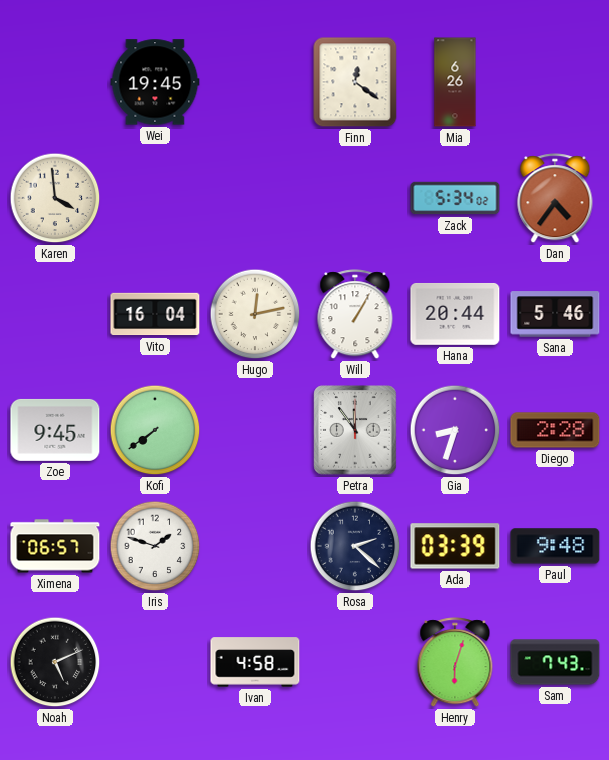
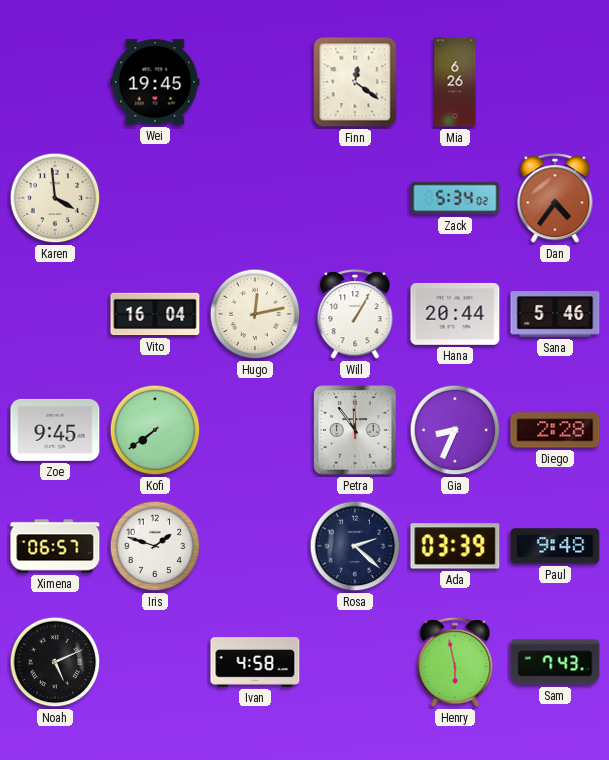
Gia: 8:33 -> 8:34
Henry: 6:03 -> 5:58
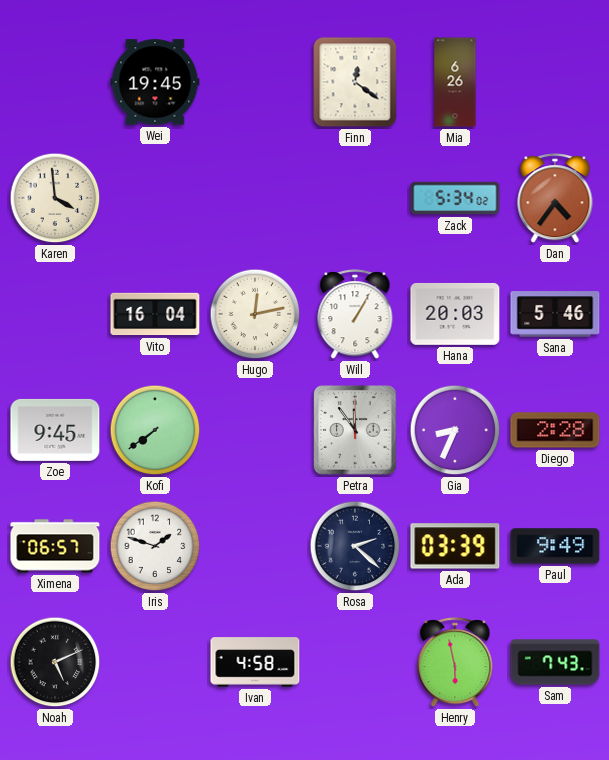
Hana: 20:44 -> 20:03
Paul: 9:48 -> 9:49
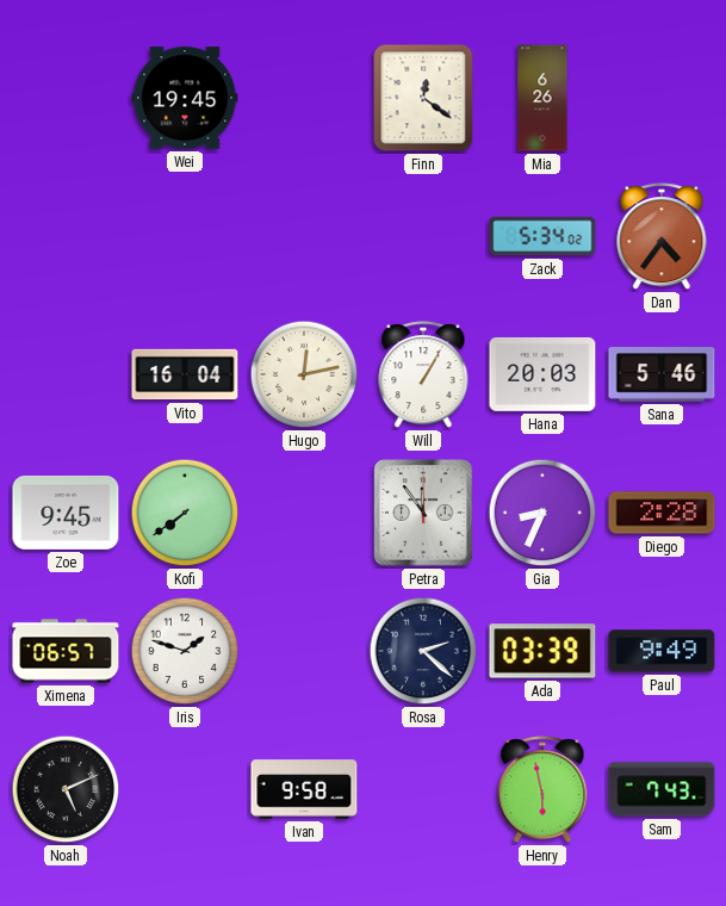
Karen: 3:59 -> none
Ivan: 4:58 -> 9:58
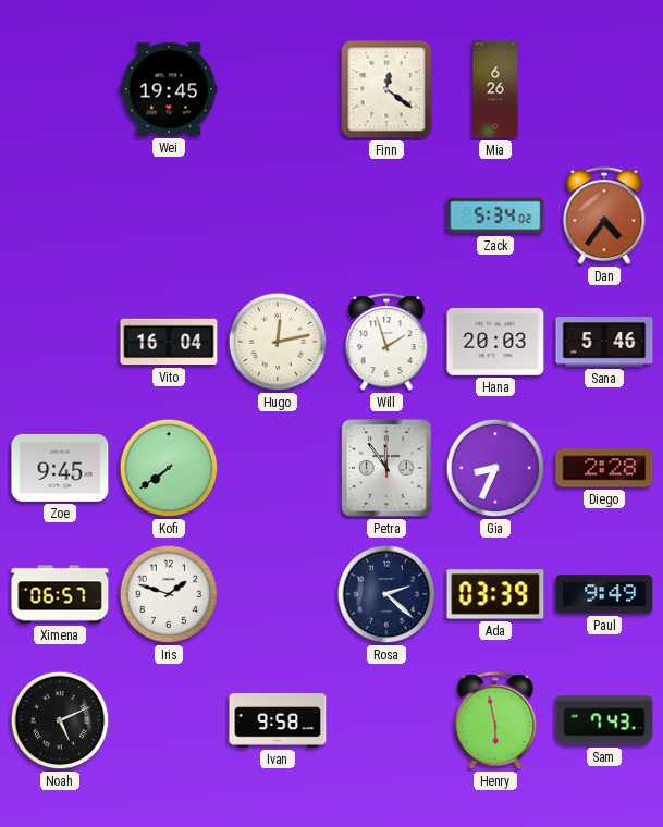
Will: 1:05 -> 1:57
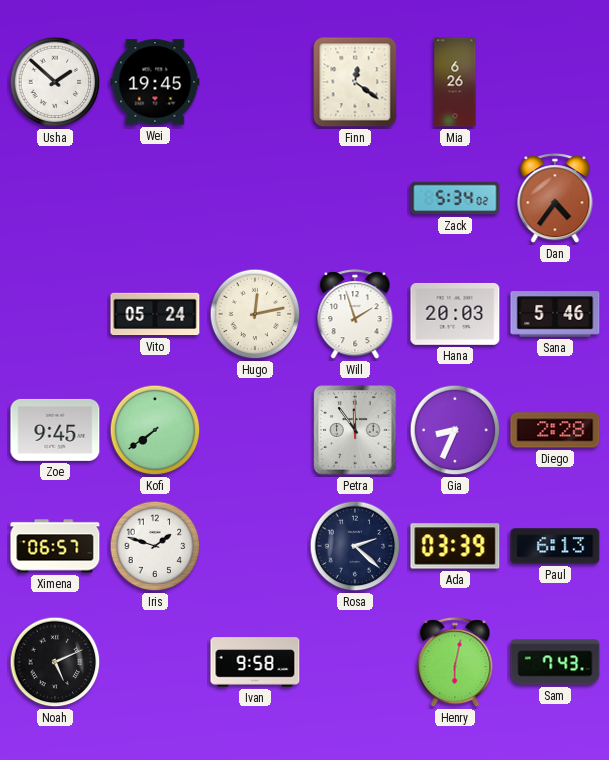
Usha: none -> 1:52
Vito: 16:04 -> 05:24
Paul: 9:49 -> 6:13
Henry: 5:58 -> 6:02
